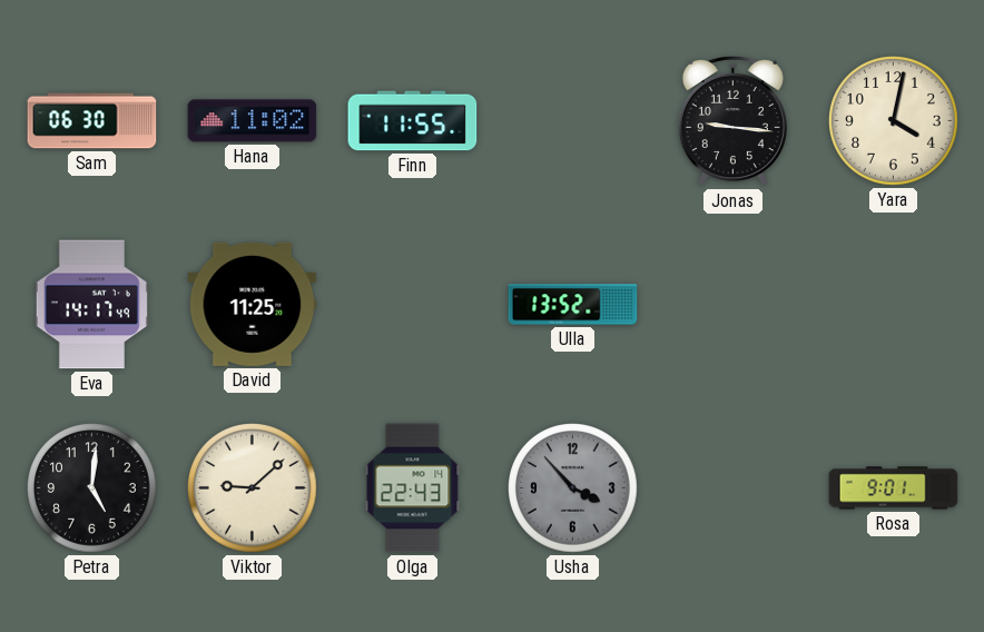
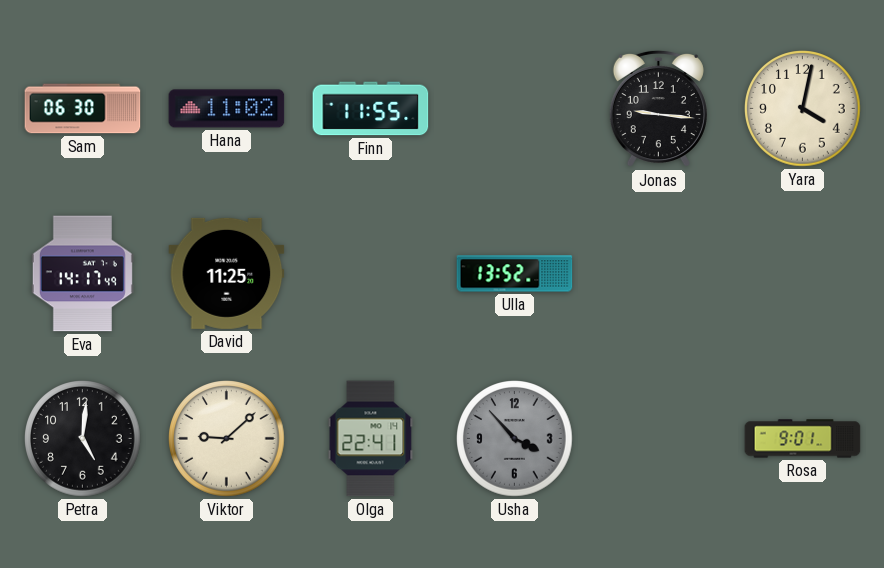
Olga: 22:43 -> 22:41
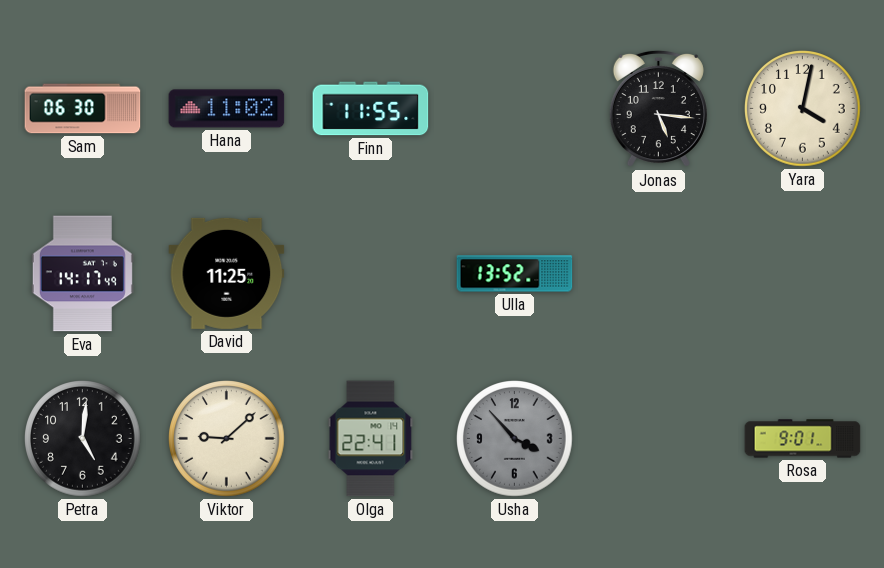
Jonas: 9:16 -> 5:16
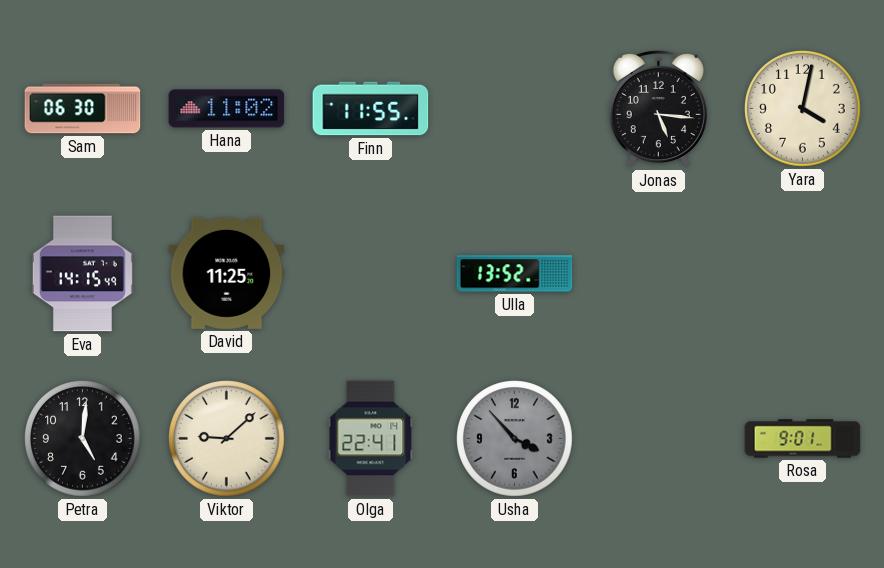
Eva: 14:17 -> 14:15
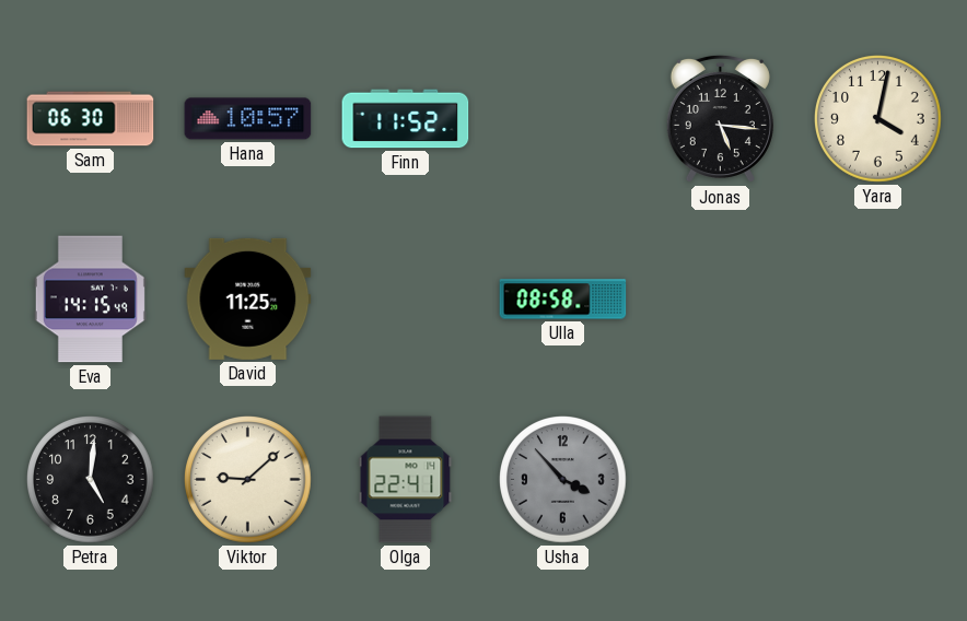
Hana: 11:02 -> 10:57
Finn: 11:55 -> 11:52
Ulla: 13:52 -> 08:58
Rosa: 9:01 -> none
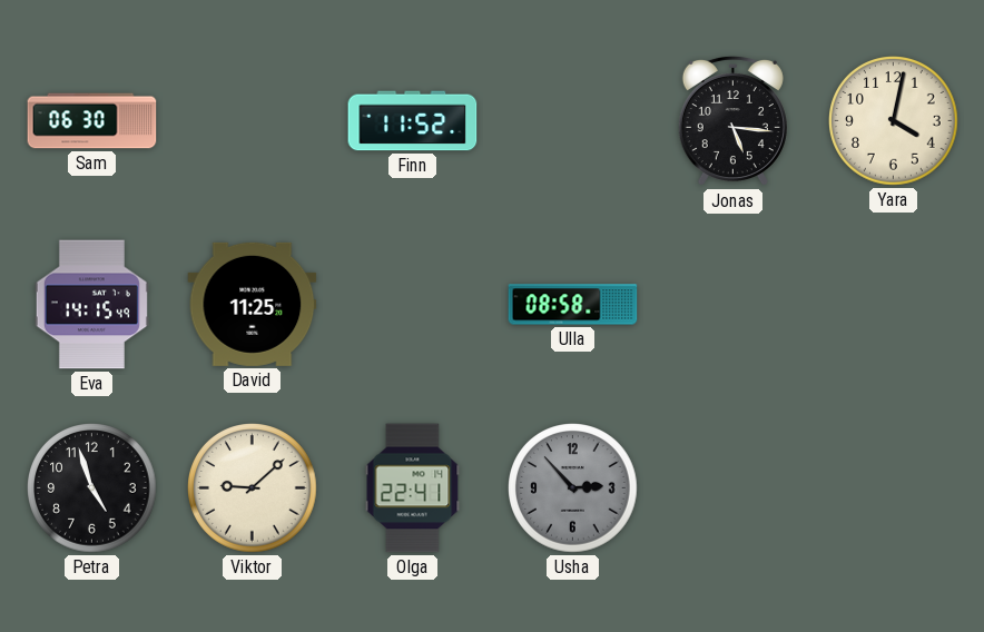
Hana: 10:57 -> none
Petra: 5:01 -> 4:57
Usha: 3:53 -> 2:53
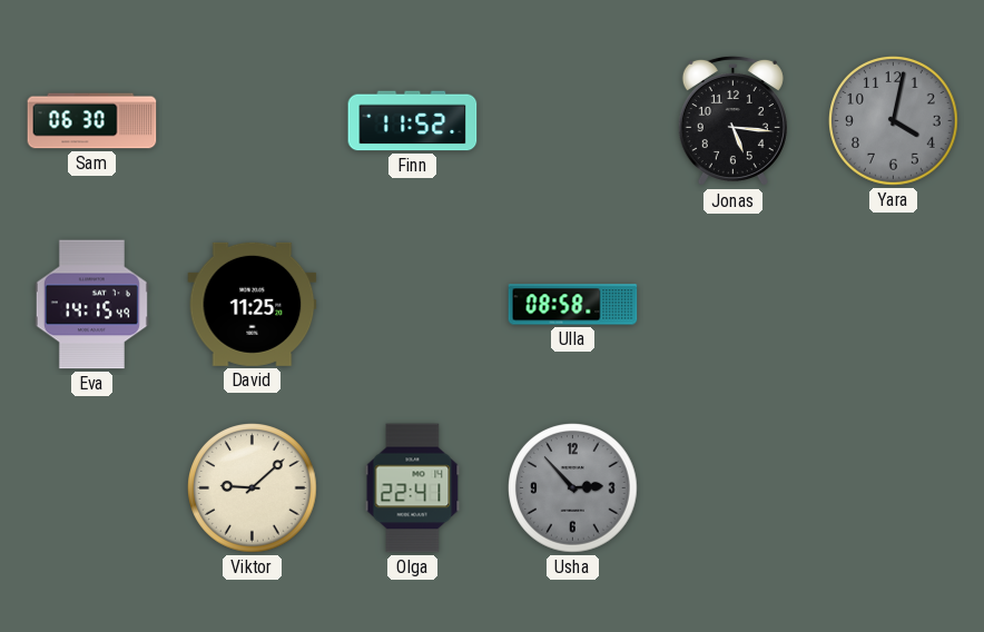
Yara dial: cream -> grey
Petra: 4:57 -> none
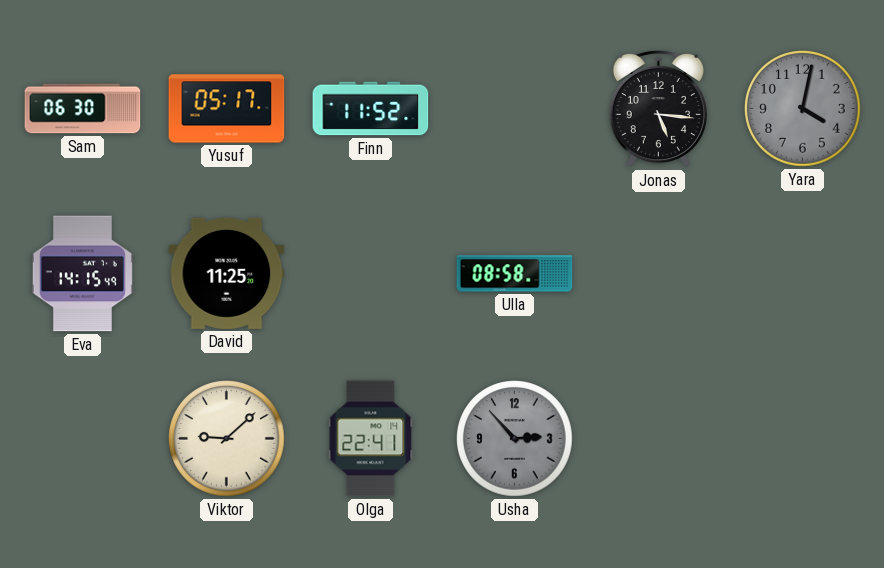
Yusuf: none -> 05:17
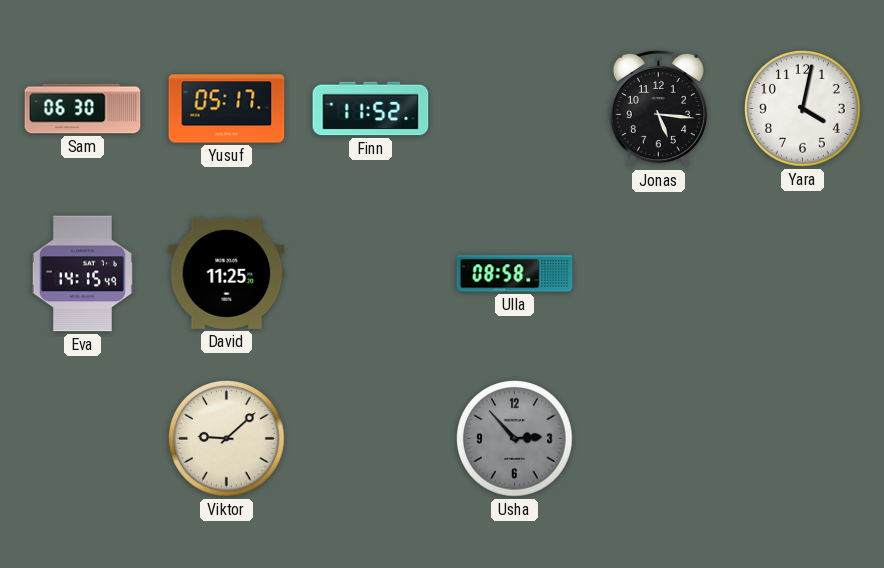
Yara dial: grey -> white
Olga: 22:41 -> none
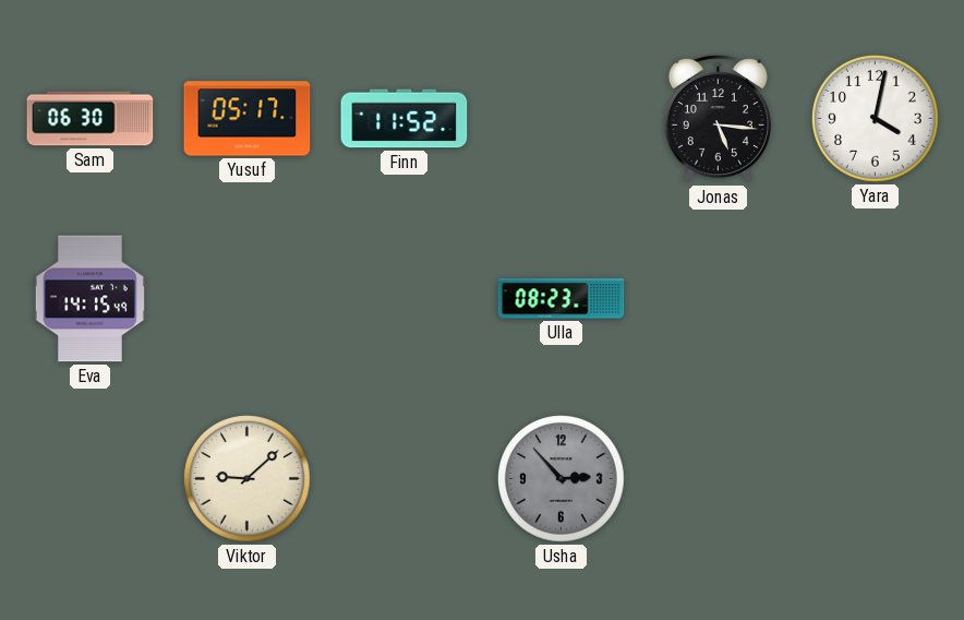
David: 11:25 -> none
Ulla: 08:58 -> 08:23
